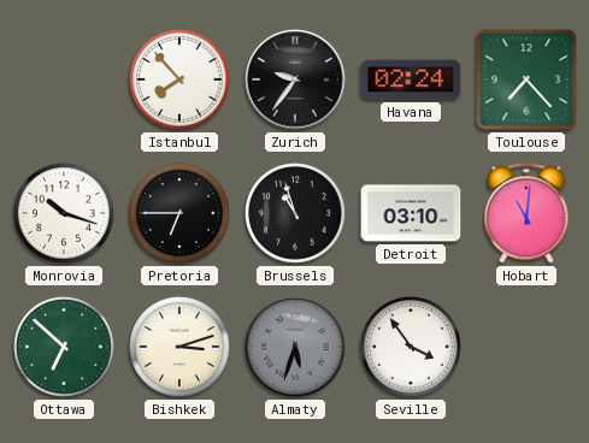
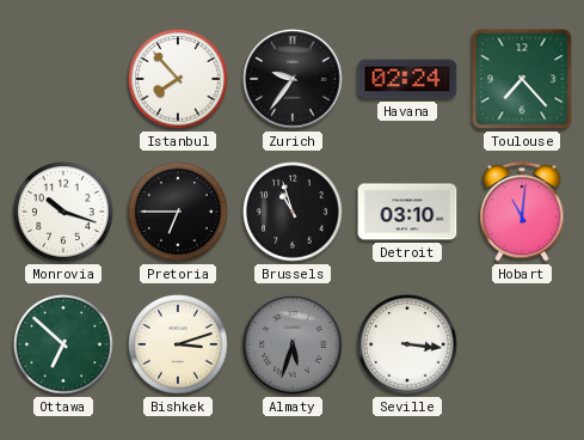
Seville: 3:54 -> 3:16
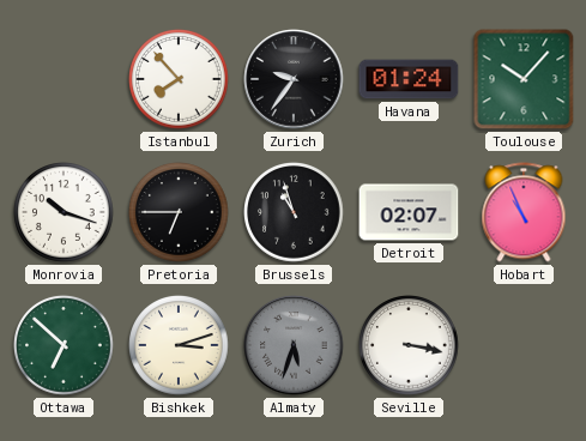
Havana: 02:24 -> 01:24
Toulouse: 7:23 -> 10:07
Detroit: 03:10 -> 02:07
Hobart: 11:01 -> 10:56
Seville: 3:16 -> 3:17
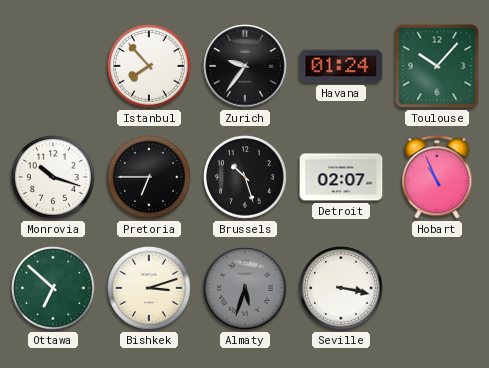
Brussels: 10:57 -> 10:27
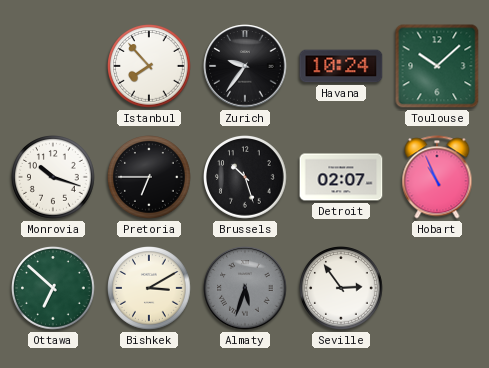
Havana: 01:24 -> 10:24
Toulouse: 10:07 -> 10:08
Bishkek: 3:12 -> 3:10
Seville: 3:17 -> 2:54
